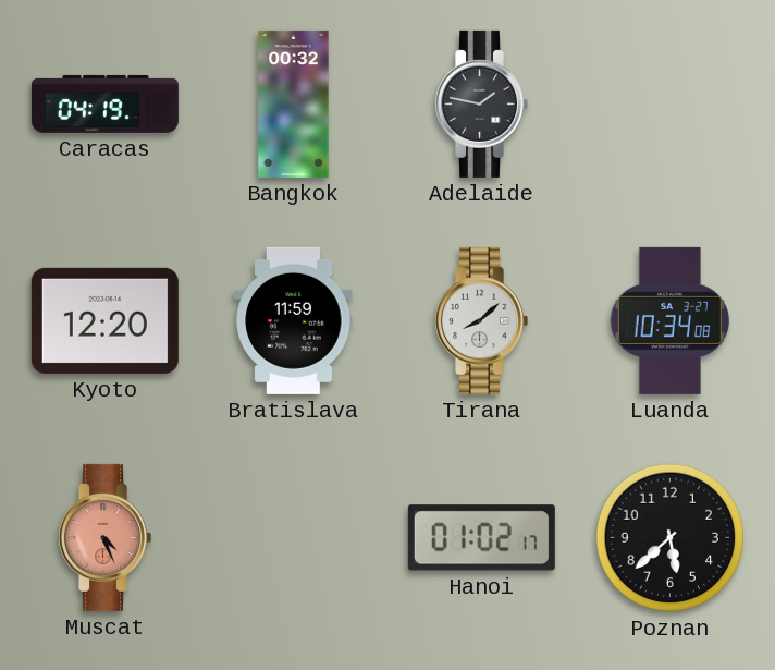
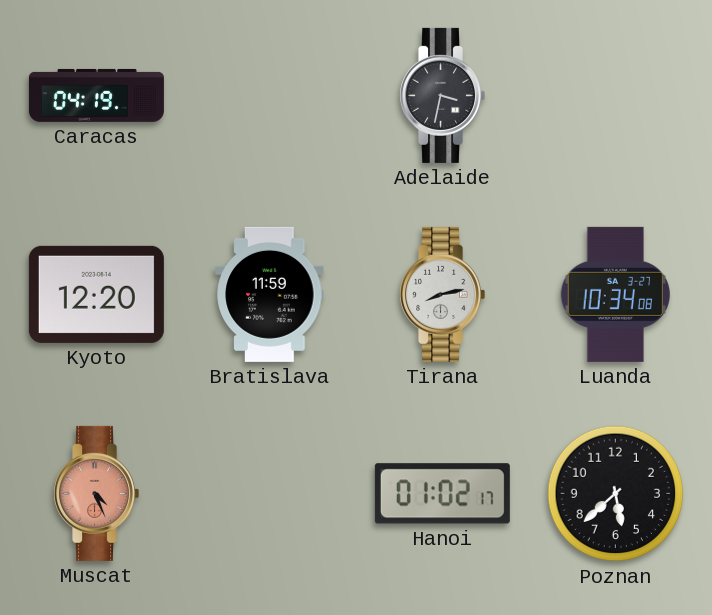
Bangkok: 00:32 -> none
Adelaide: 1:47 -> 3:32
Tirana: 8:08 -> 8:13
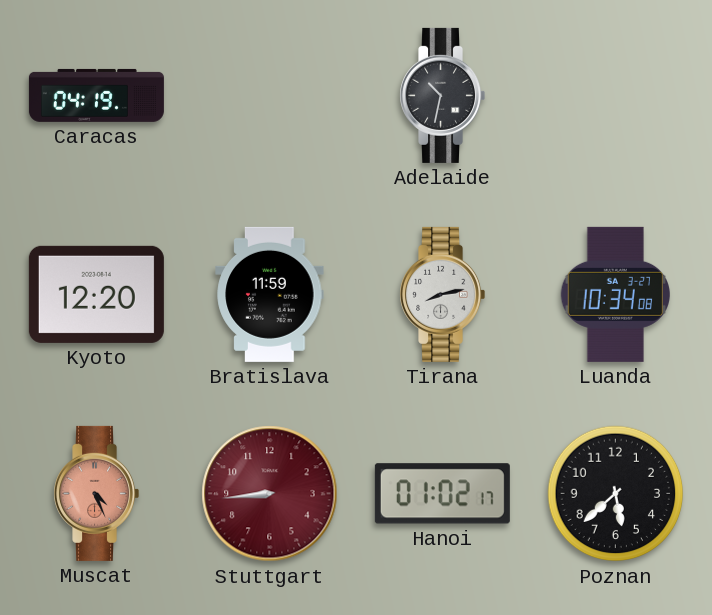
Adelaide: 3:32 -> 10:32
Stuttgart: none -> 8:44
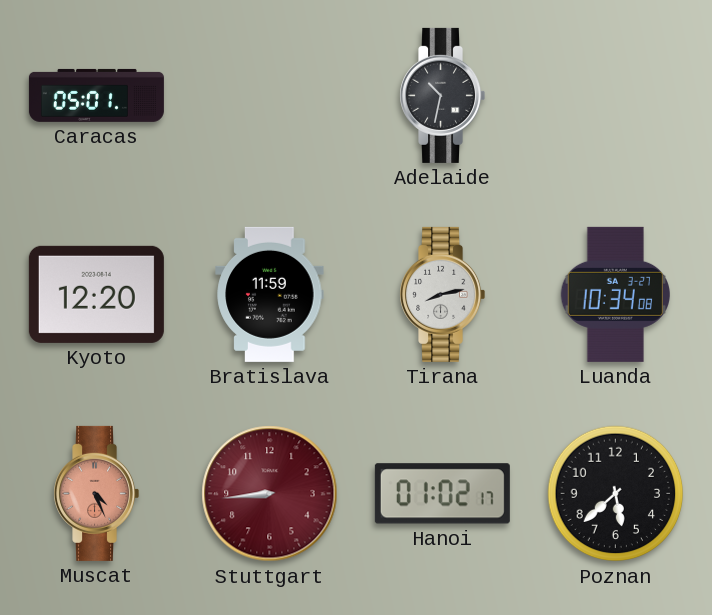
Caracas: 04:19 -> 05:01
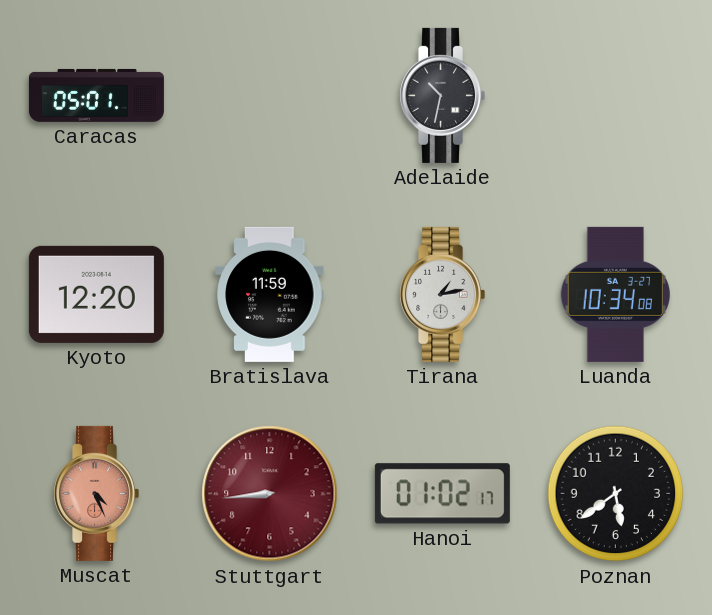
Tirana: 8:13 -> 1:13
Poznan: 5:38 -> 5:39
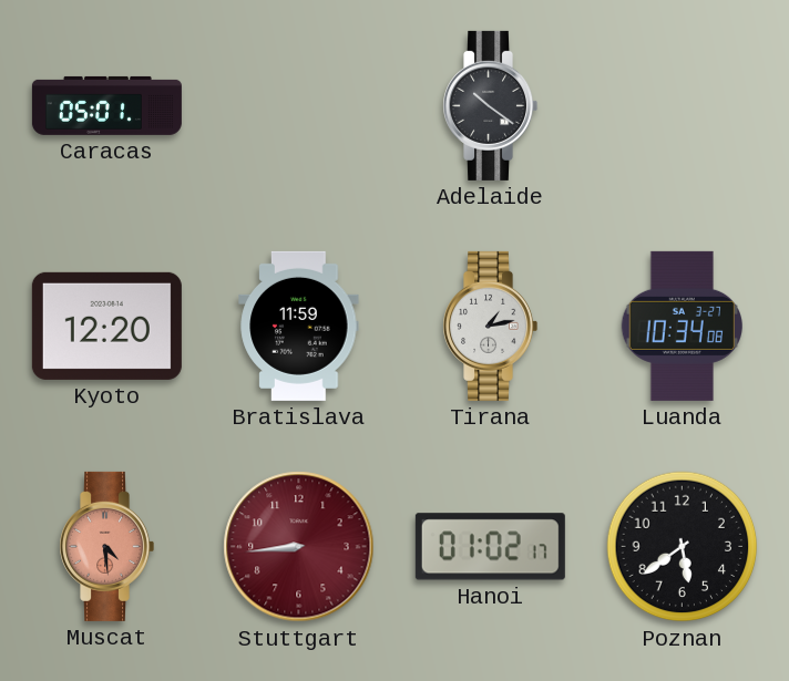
Adelaide: 10:32 -> 10:21
Muscat: 4:26 -> 4:29
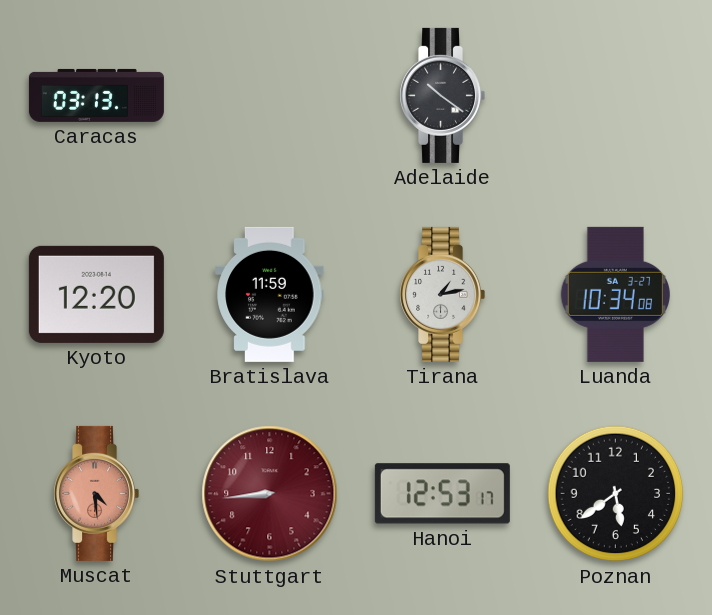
Caracas: 05:01 -> 03:13
Hanoi: 01:02 -> 12:53
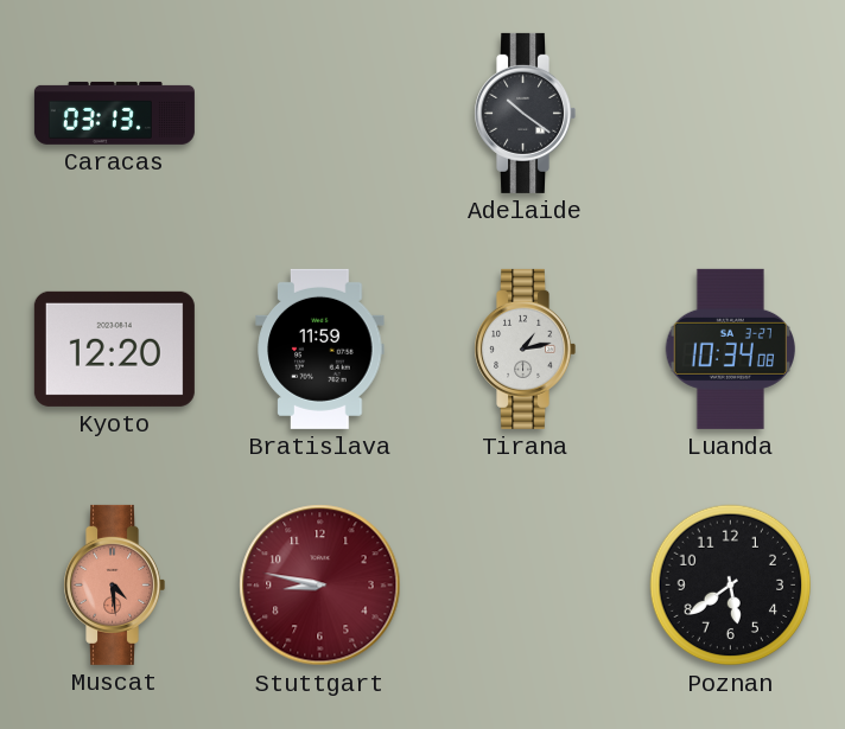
Stuttgart: 8:44 -> 8:47
Hanoi: 12:53 -> none
